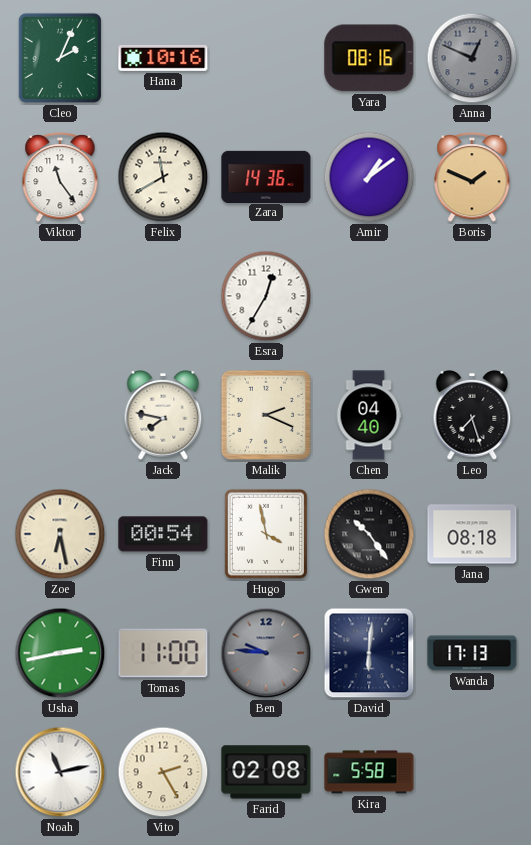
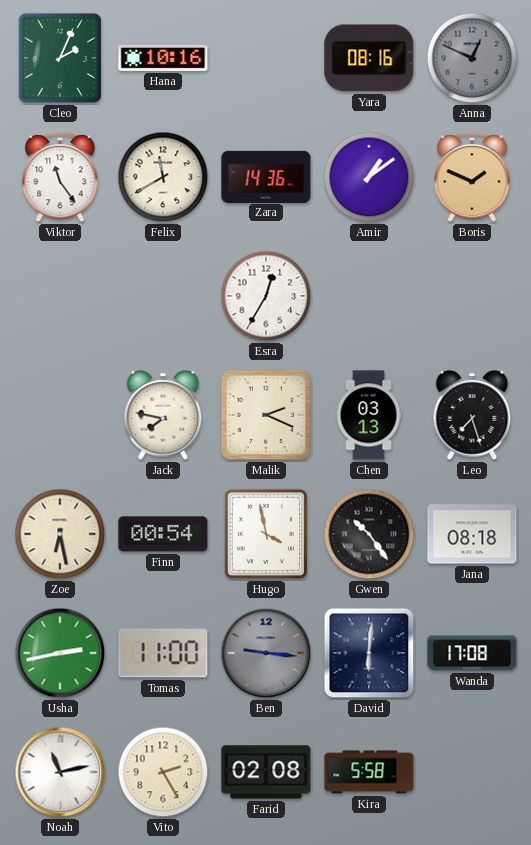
Chen: 04:40 -> 03:13
Ben: 9:46 -> 9:16
Wanda: 17:13 -> 17:08
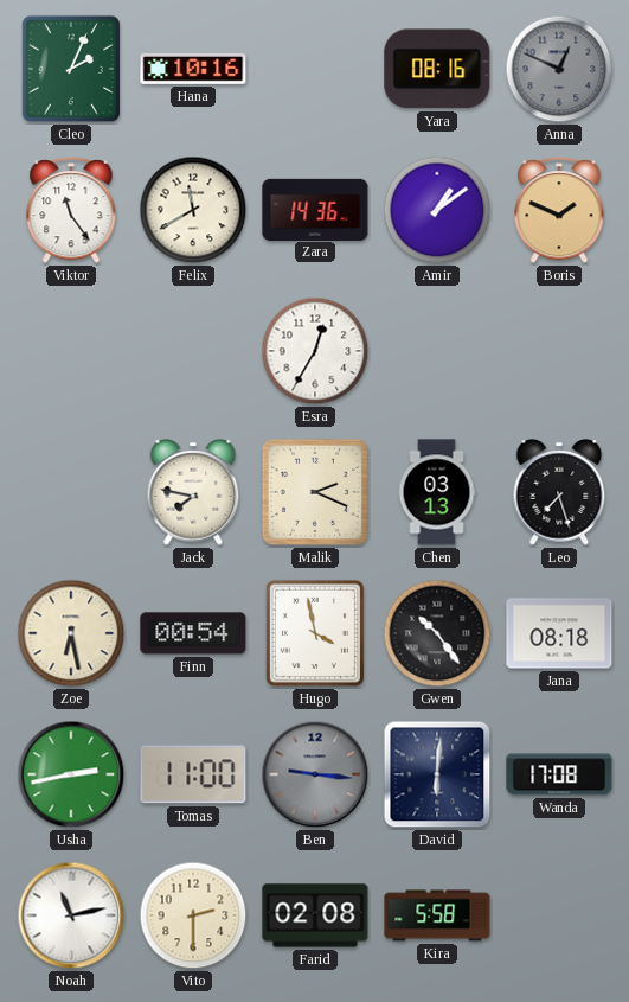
Vito: 2:25 -> 2:30
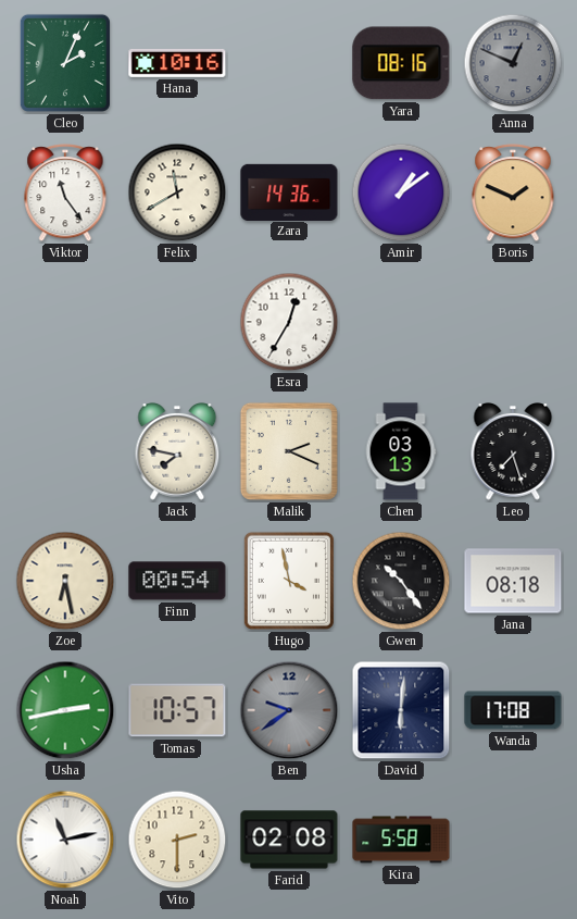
Tomas: 11:00 -> 10:57
Ben: 9:16 -> 9:39
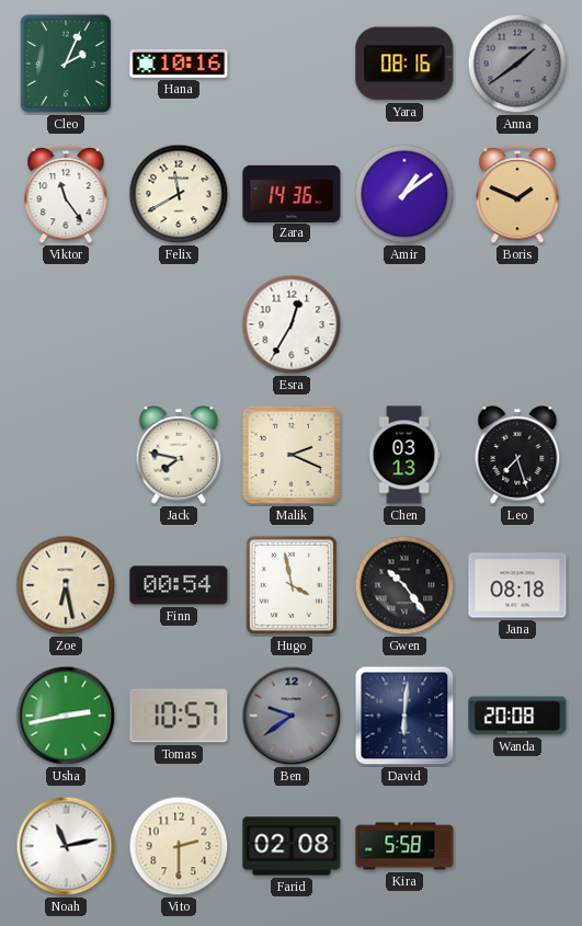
Anna: 12:49 -> 1:39
Wanda: 17:08 -> 20:08
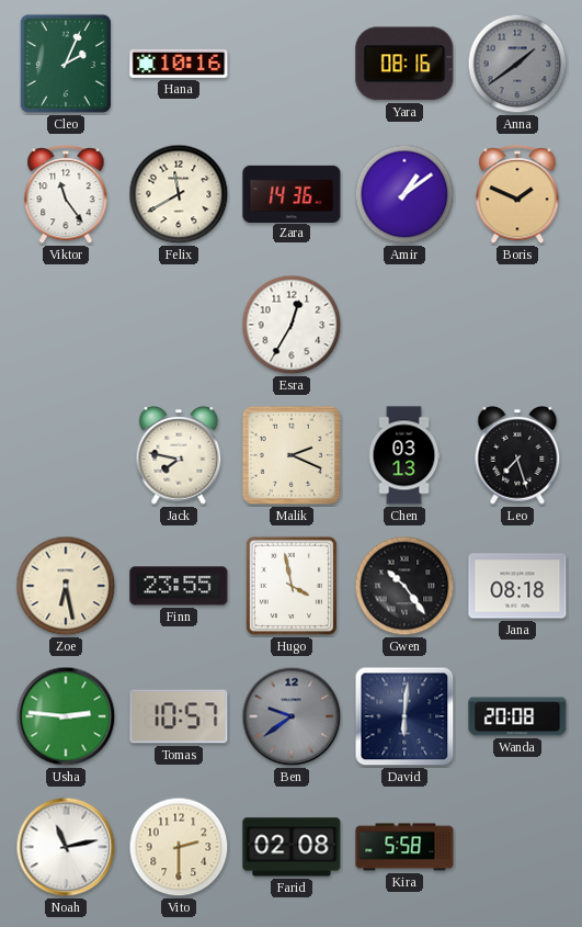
Finn: 00:54 -> 23:55
Usha: 2:43 -> 2:46
